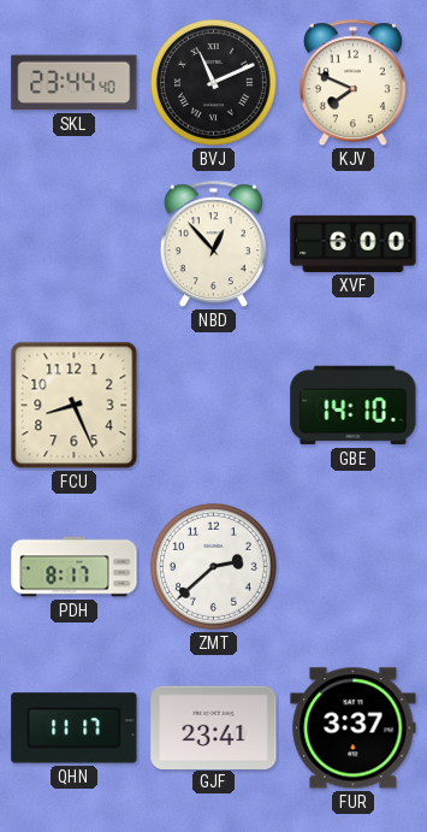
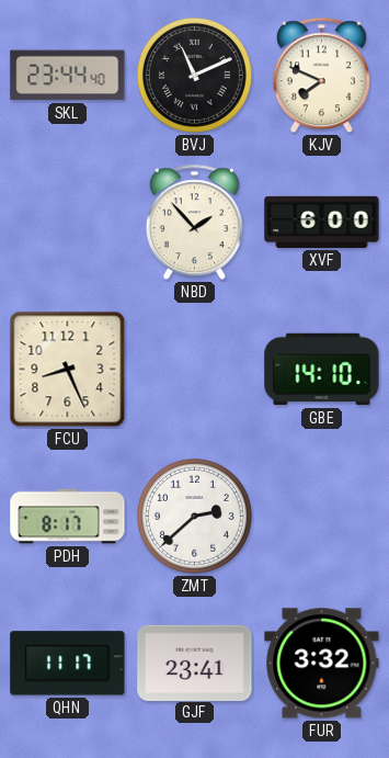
NBD: 12:53 -> 1:53
FUR: 3:37 -> 3:32
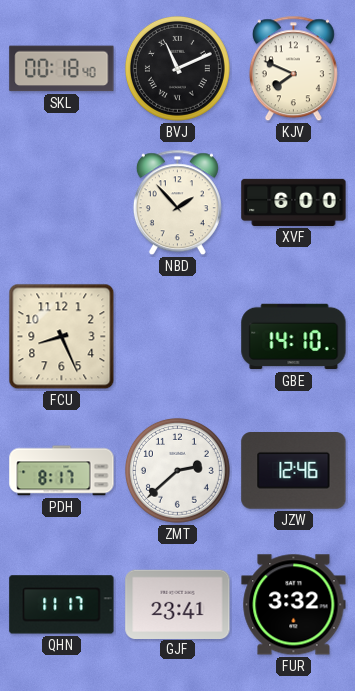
SKL: 23:44 -> 00:18
JZW: none -> 12:46
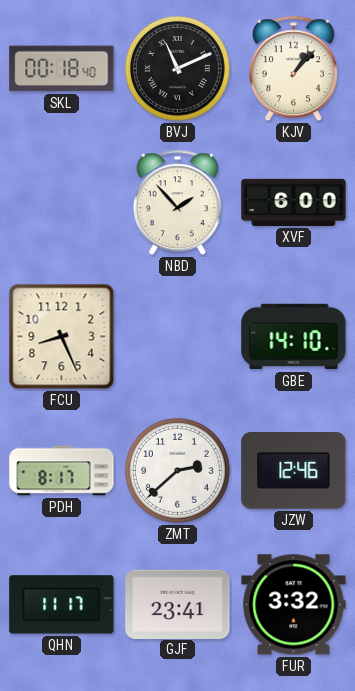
KJV: 7:49 -> 1:07
